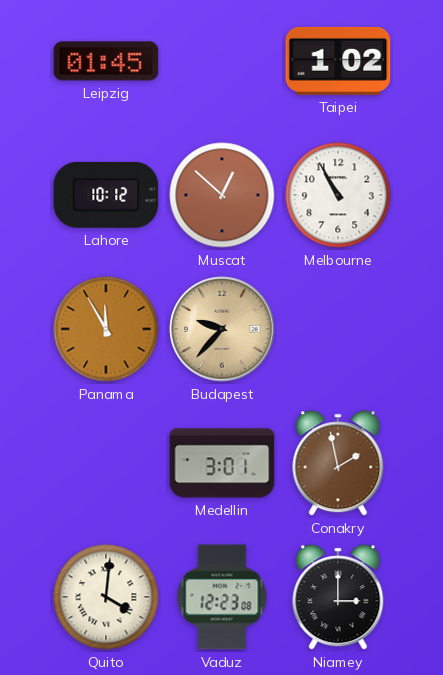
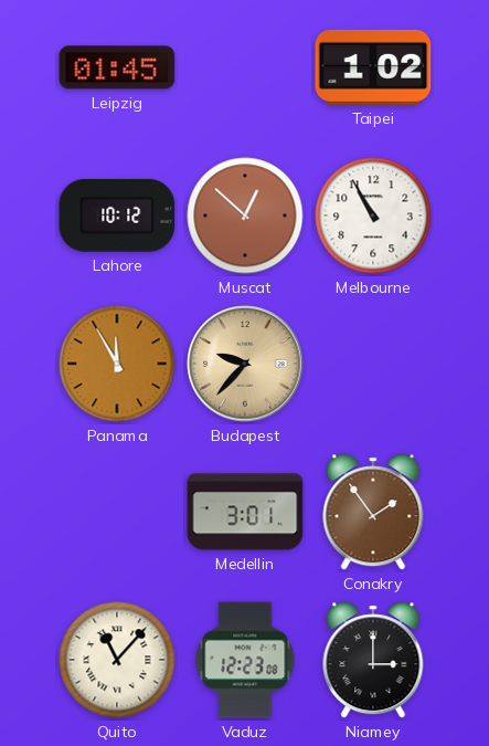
Conakry: 1:58 -> 1:54
Quito: 4:01 -> 11:07
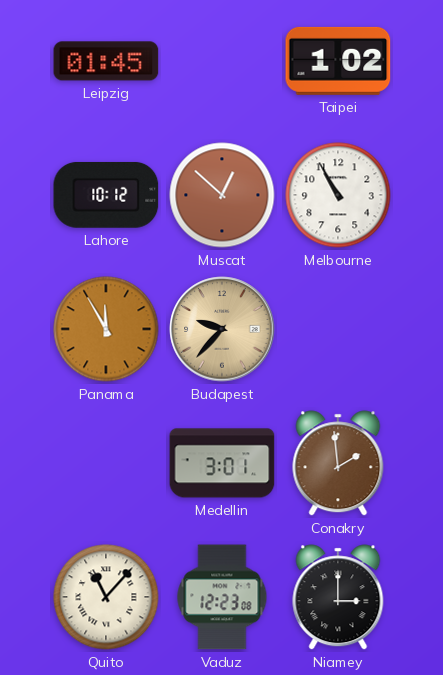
Conakry: 1:54 -> 1:59
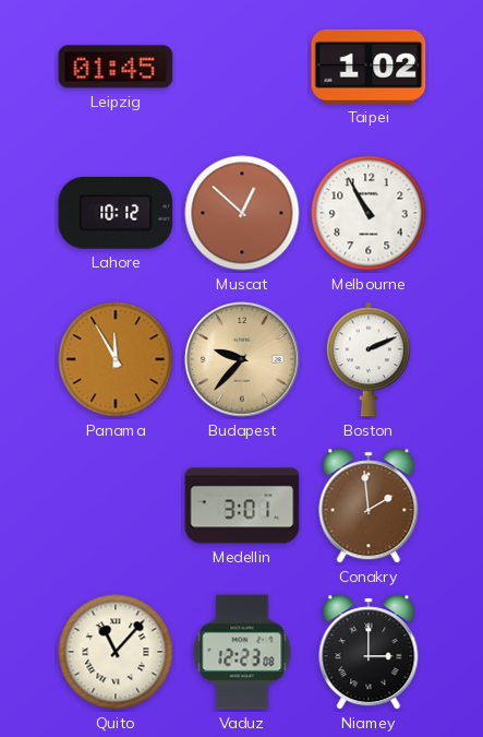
Boston: none -> 2:11
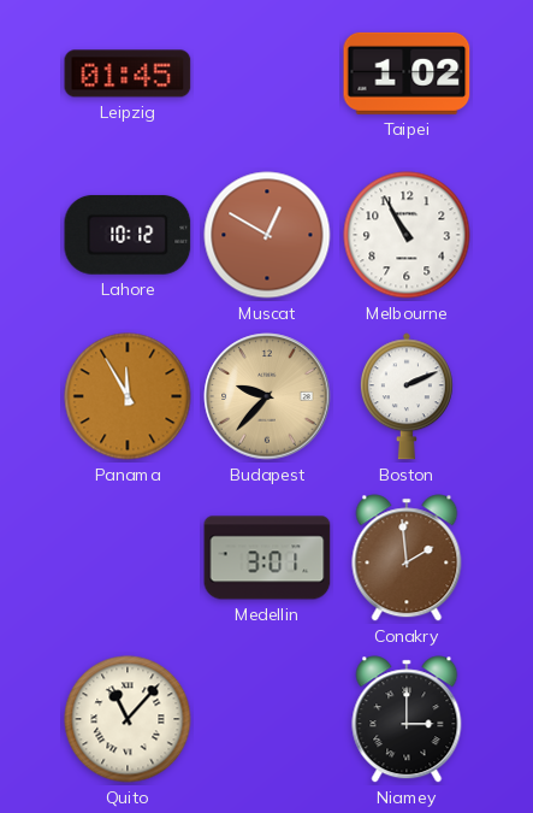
Muscat: 12:52 -> 12:50
Vaduz: 12:23 -> none
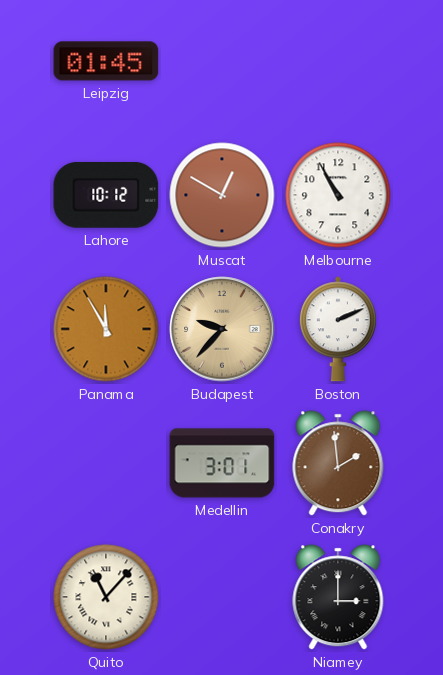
Taipei: 1:02 -> none
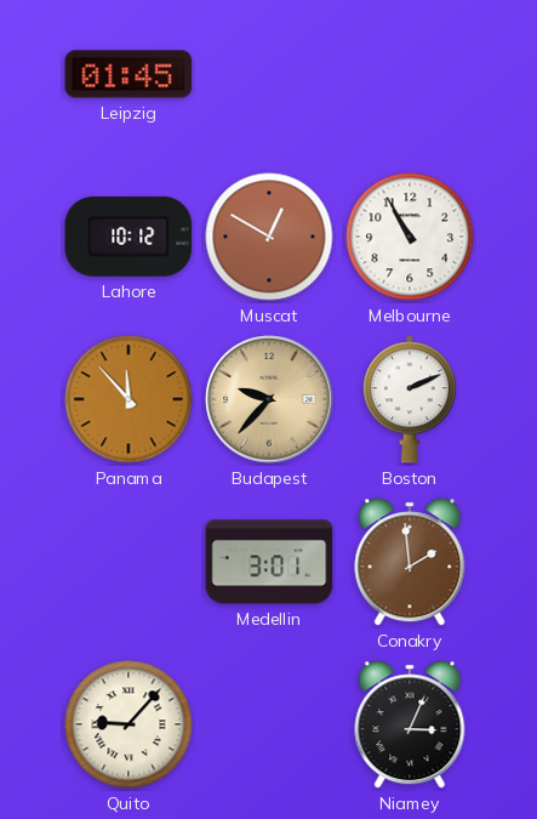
Panama: 11:55 -> 11:53
Quito: 11:07 -> 9:07
Niamey: 3:00 -> 3:04
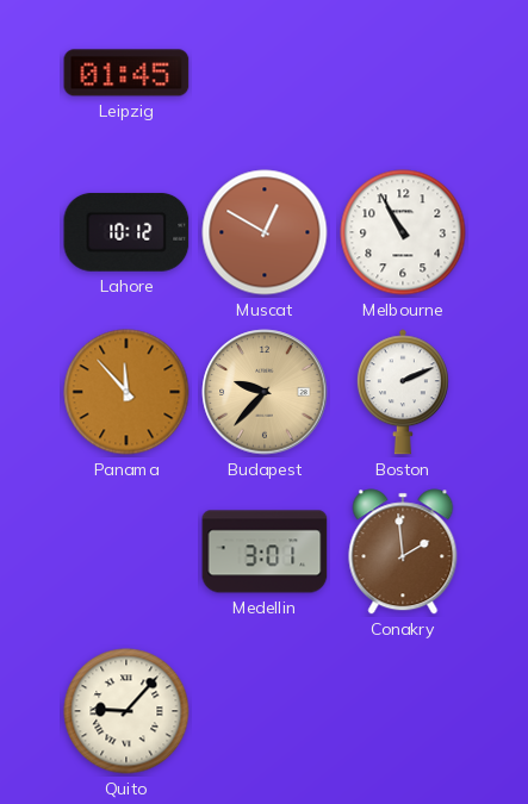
Niamey: 3:04 -> none
